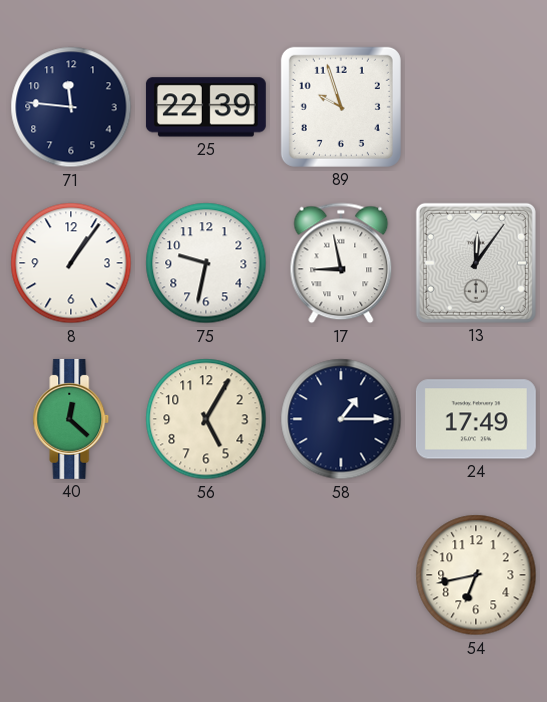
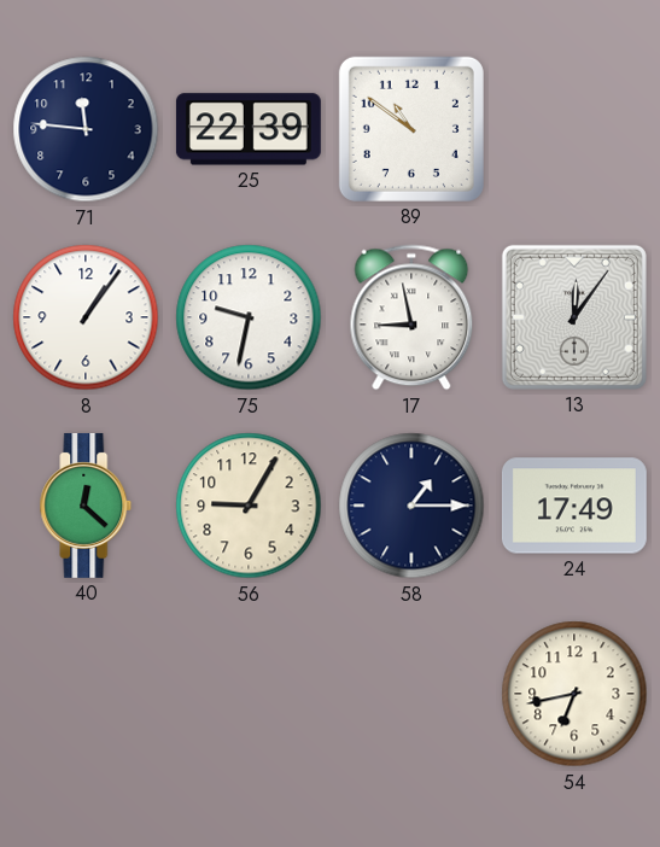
89: 9:57 -> 10:51
56: 5:05 -> 9:05
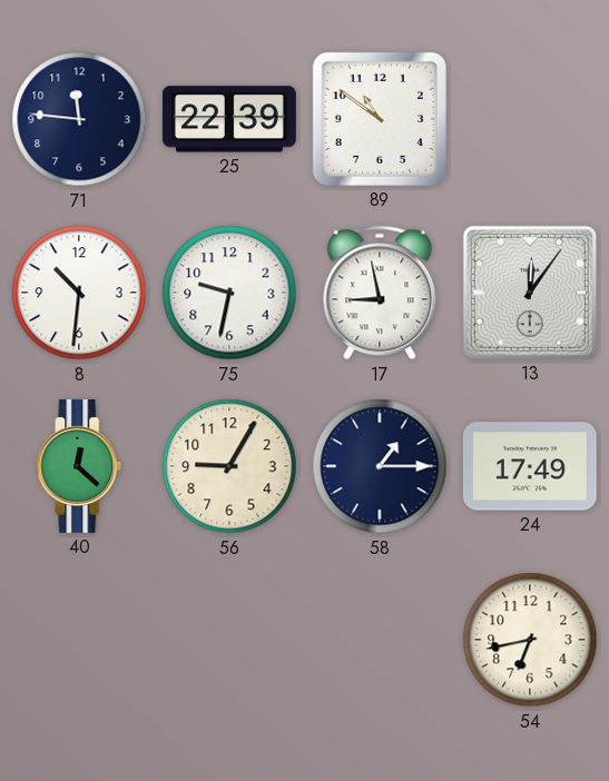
8: 1:06 -> 10:31
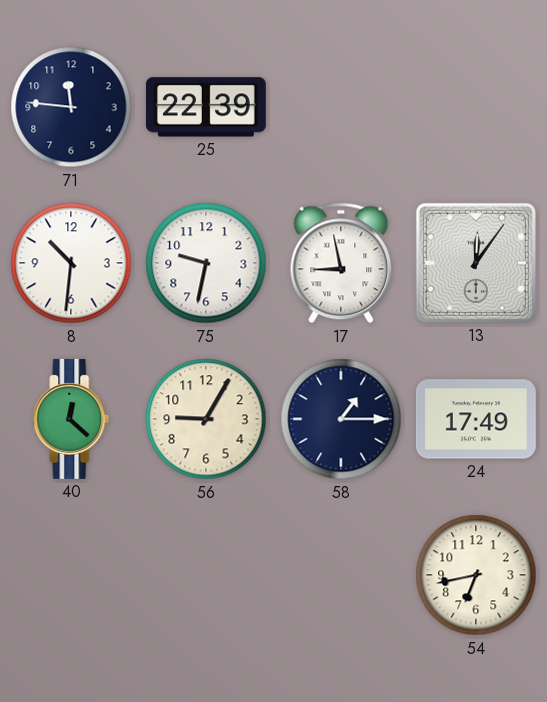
89: 10:51 -> none
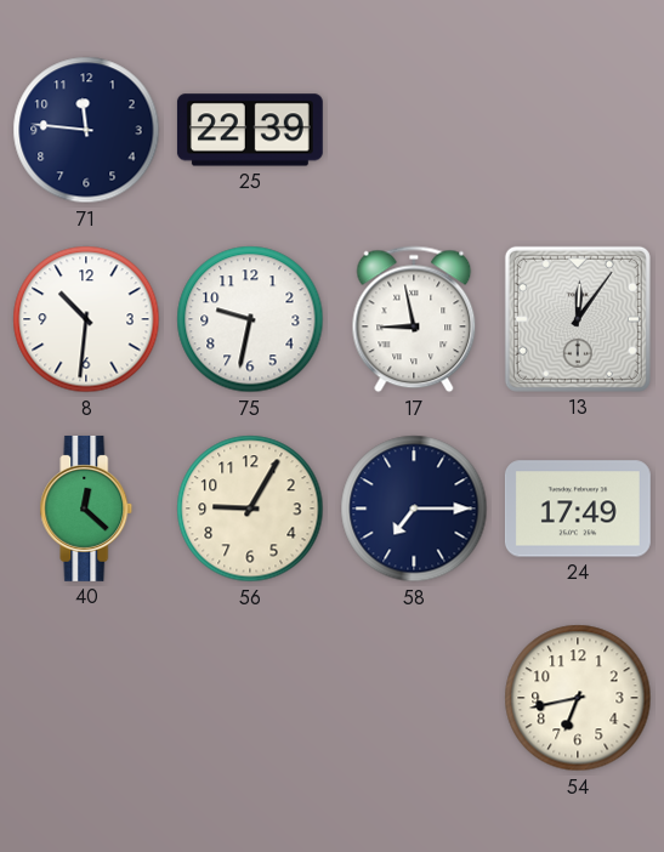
58: 1:15 -> 7:15
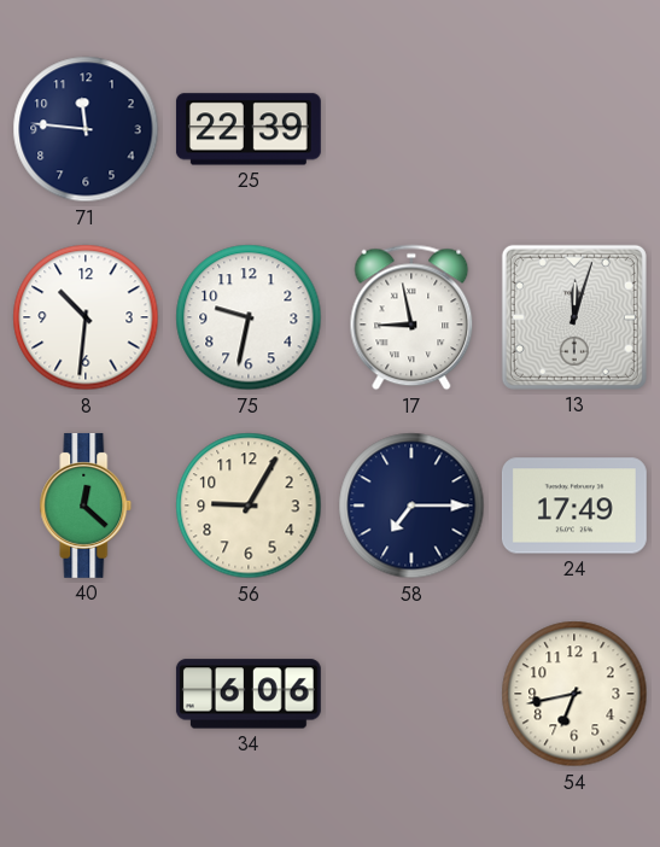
13: 12:06 -> 12:03
34: none -> 6:06
